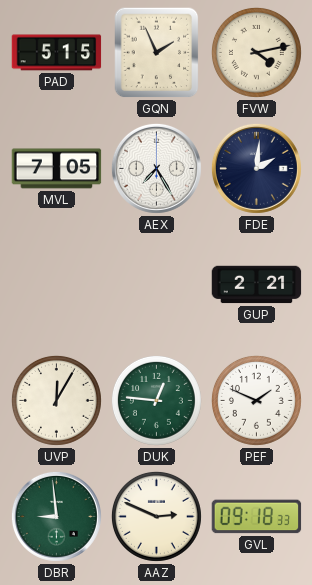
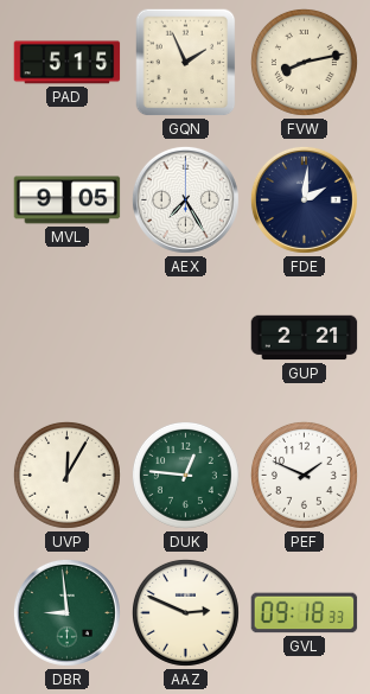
FVW: 4:13 -> 8:13
MVL: 7:05 -> 9:05
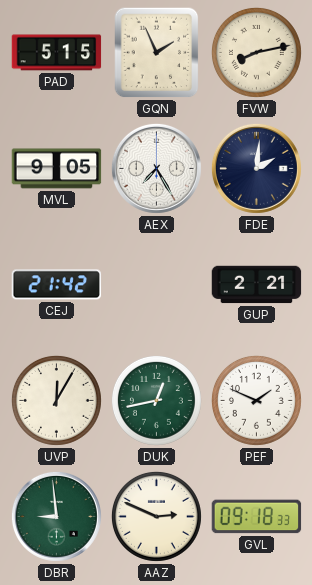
CEJ: none -> 21:42
DUK: 12:46 -> 12:43
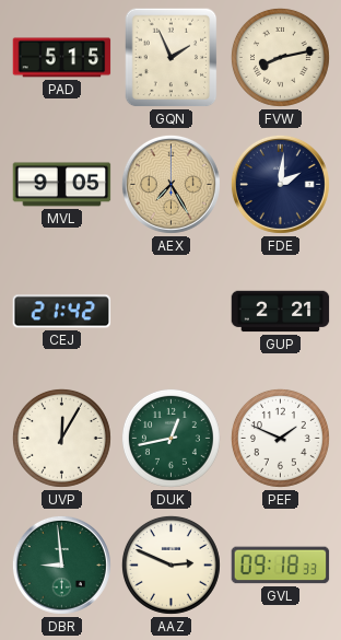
AEX dial: white -> champagne
